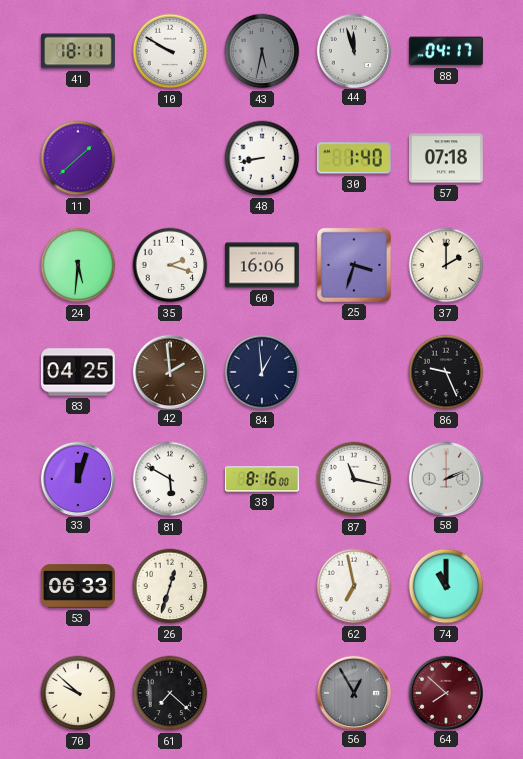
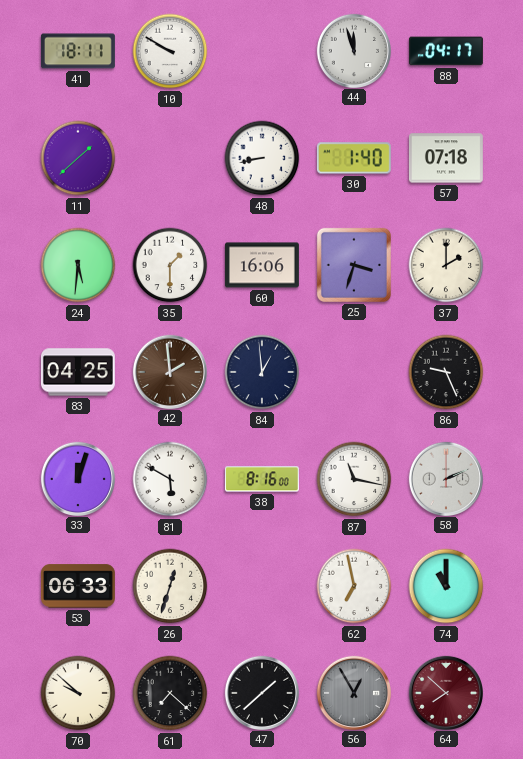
43: 5:32 -> none
35: 2:18 -> 1:30
47: none -> 1:38
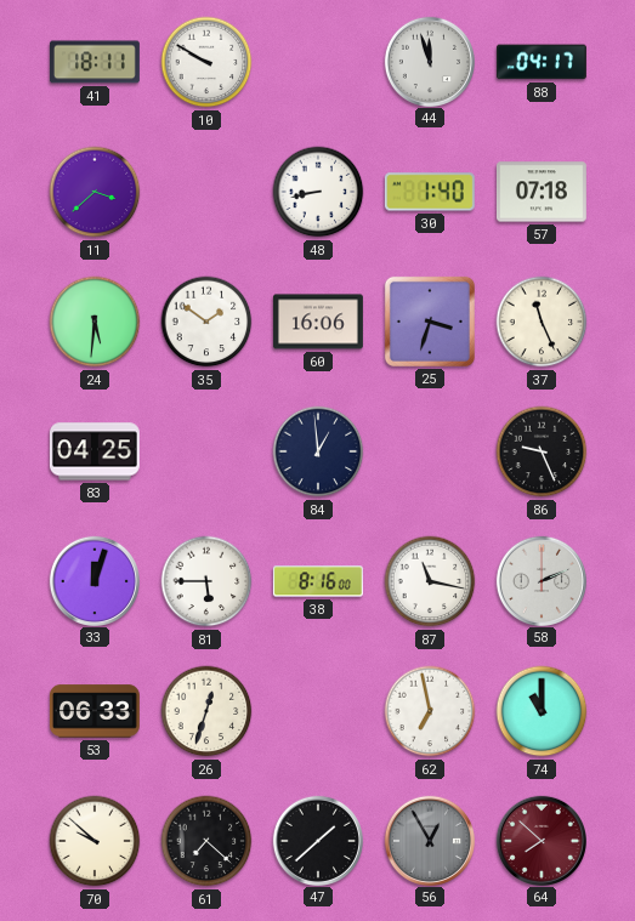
11: 1:38 -> 3:38
35: 1:30 -> 1:51
37: 2:00 -> 11:26
42: 1:59 -> none
81: 5:50 -> 5:45
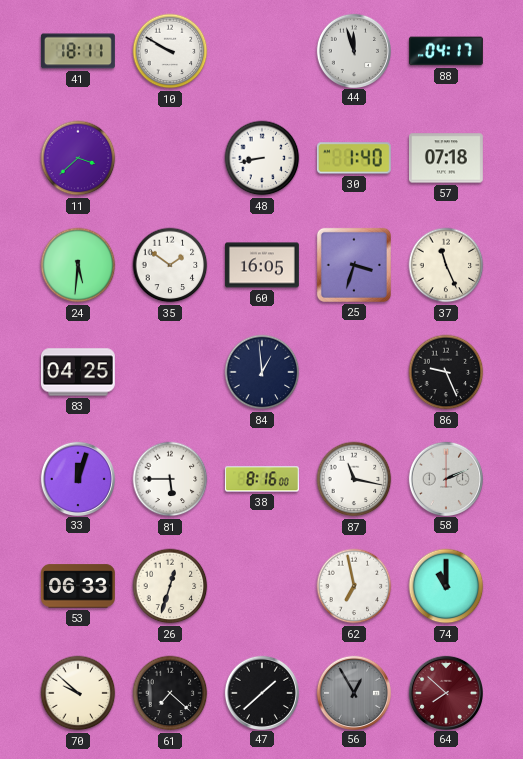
60: 16:06 -> 16:05
